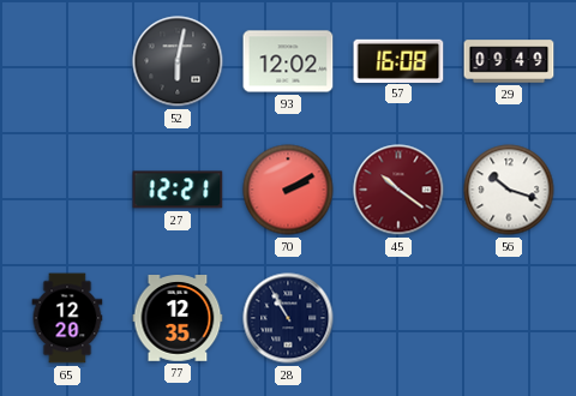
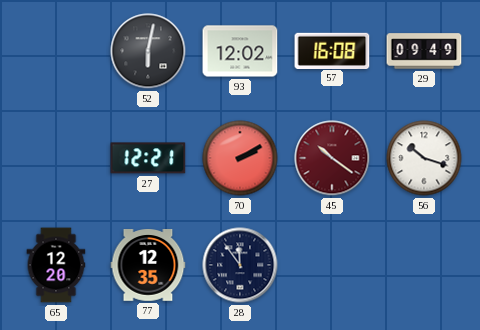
28: 10:55 -> 11:54
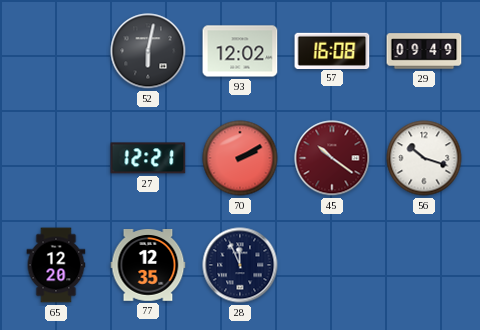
28: 11:54 -> 11:56
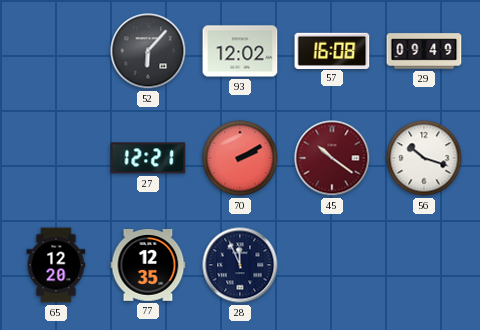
52: 6:02 -> 6:07
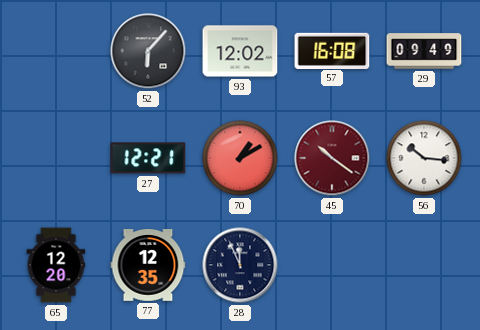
70: 2:10 -> 1:10
56: 10:18 -> 10:16
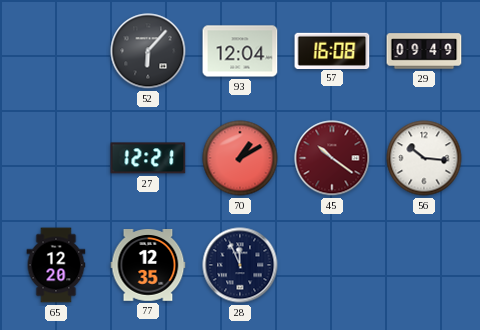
93: 12:02 -> 12:04
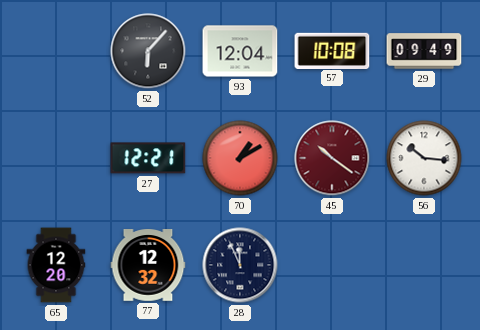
57: 16:08 -> 10:08
77: 12:35 -> 12:32
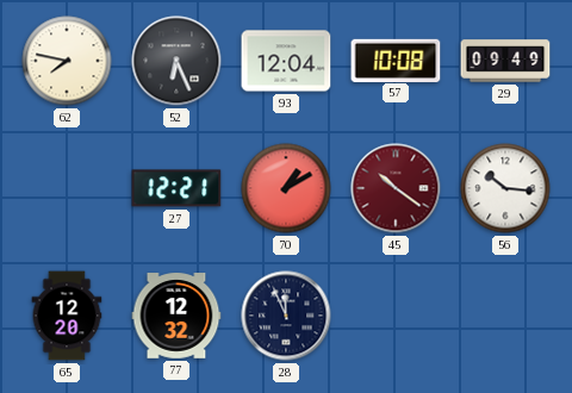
62: none -> 7:47
52: 6:07 -> 6:26
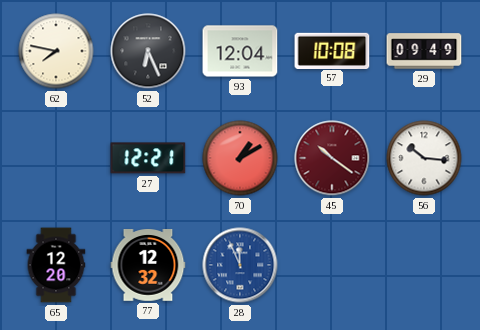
28 dial: navy -> blue
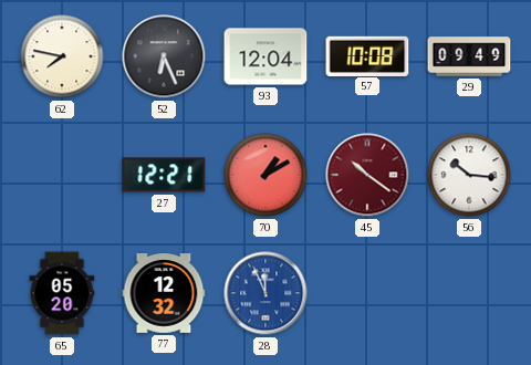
65: 12:20 -> 05:20
